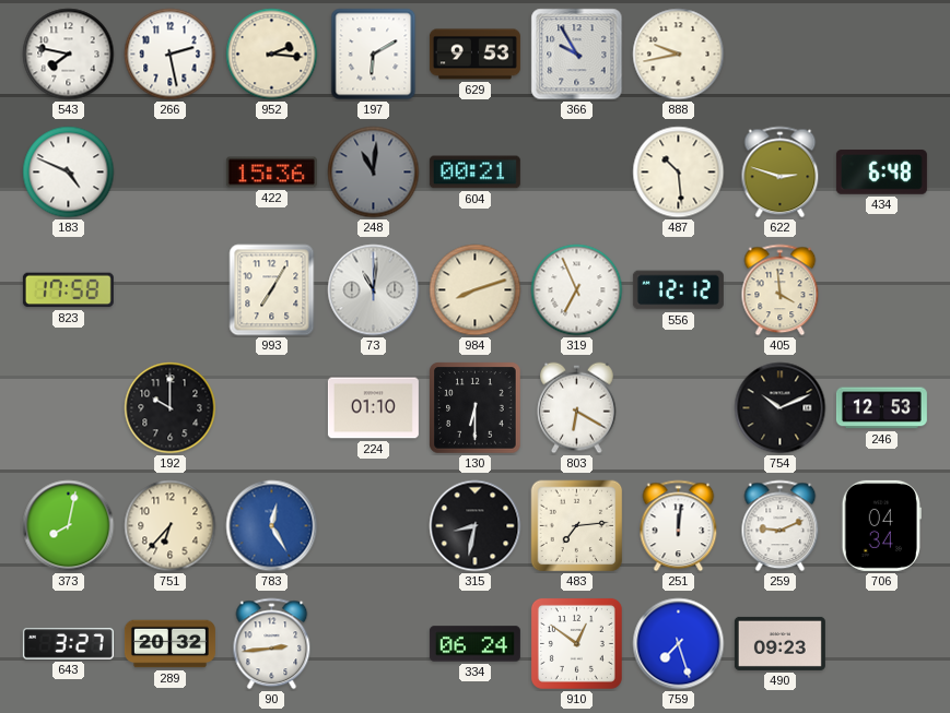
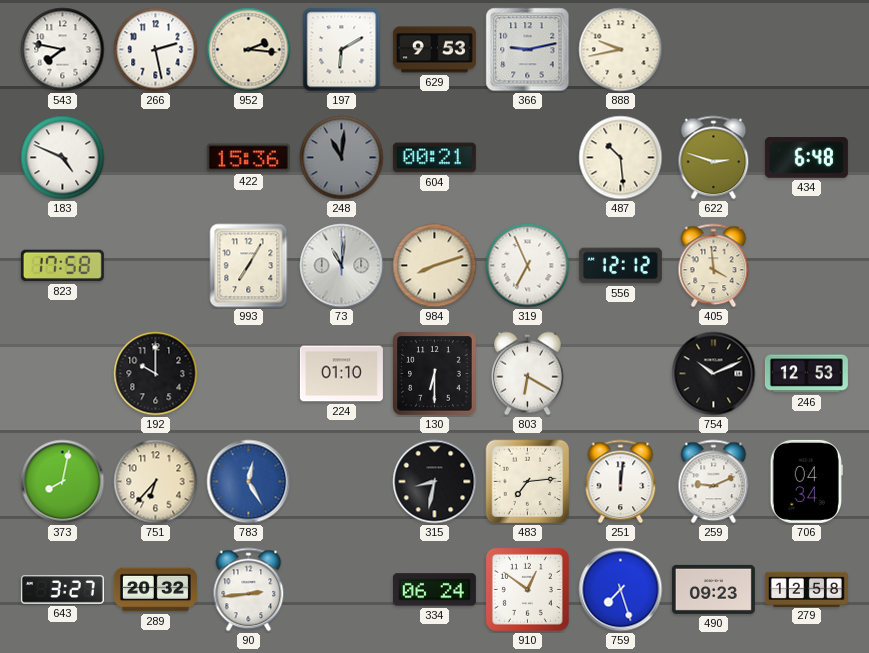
366: 9:55 -> 9:13
279: none -> 12:58
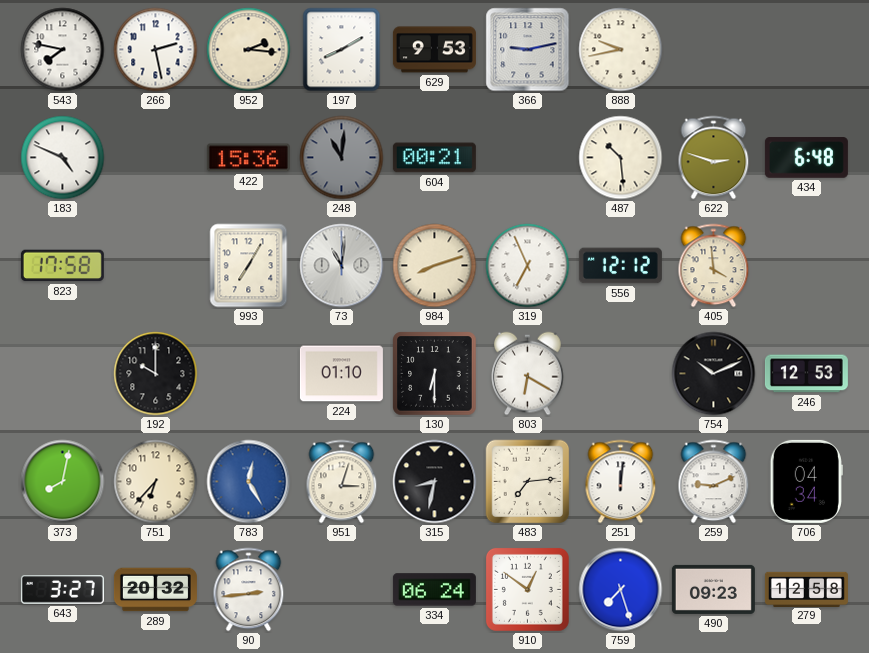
197: 6:10 -> 8:10
951: none -> 3:03
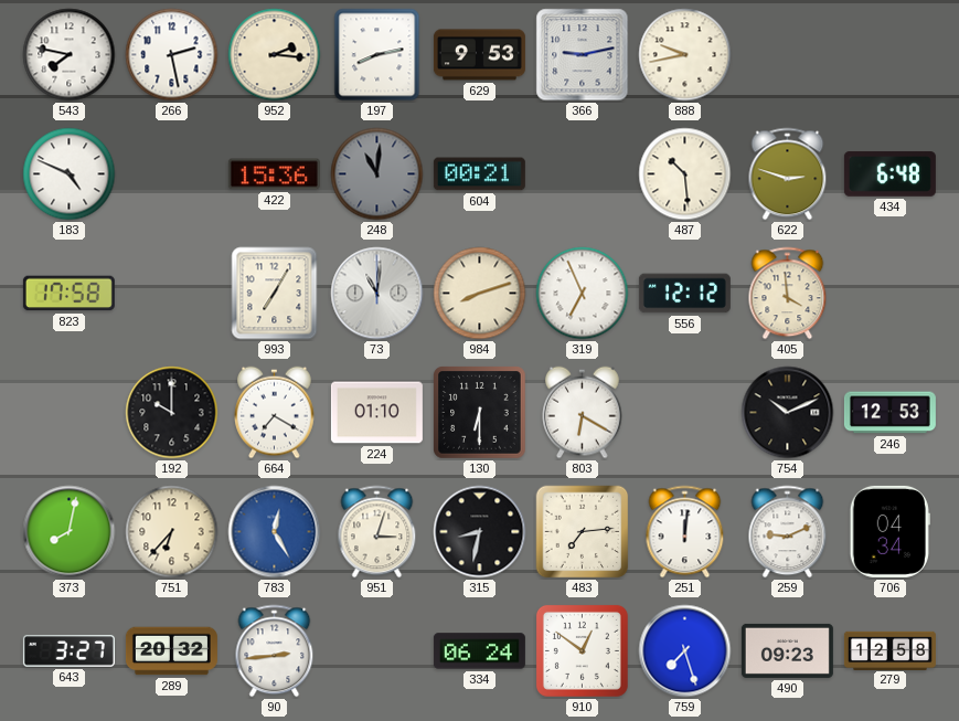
197: 8:10 -> 8:13
664: none -> 7:20
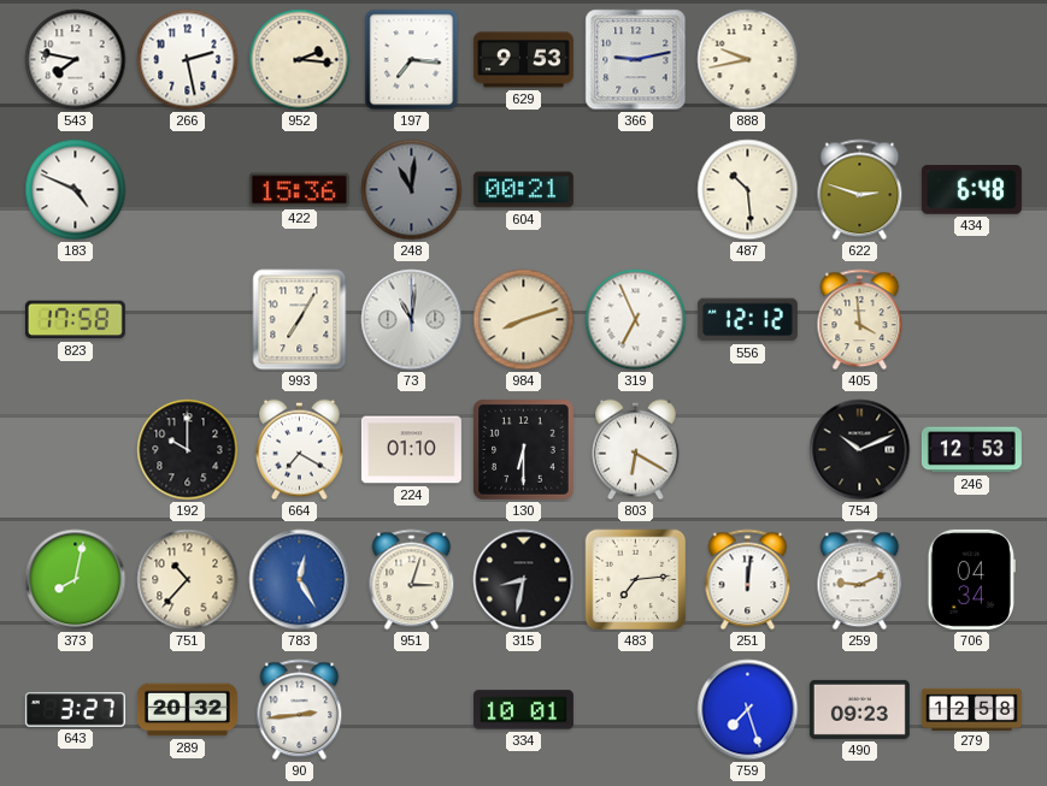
197: 8:13 -> 7:16
751: 6:37 -> 10:37
334: 06:24 -> 10:01
910: 12:51 -> none
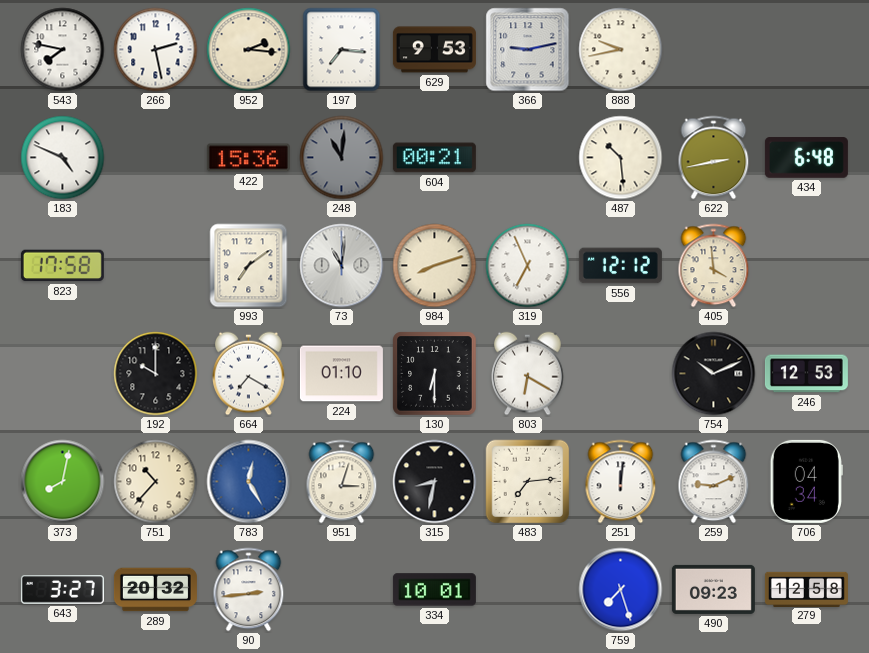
622: 2:48 -> 2:43
993: 7:05 -> 7:09
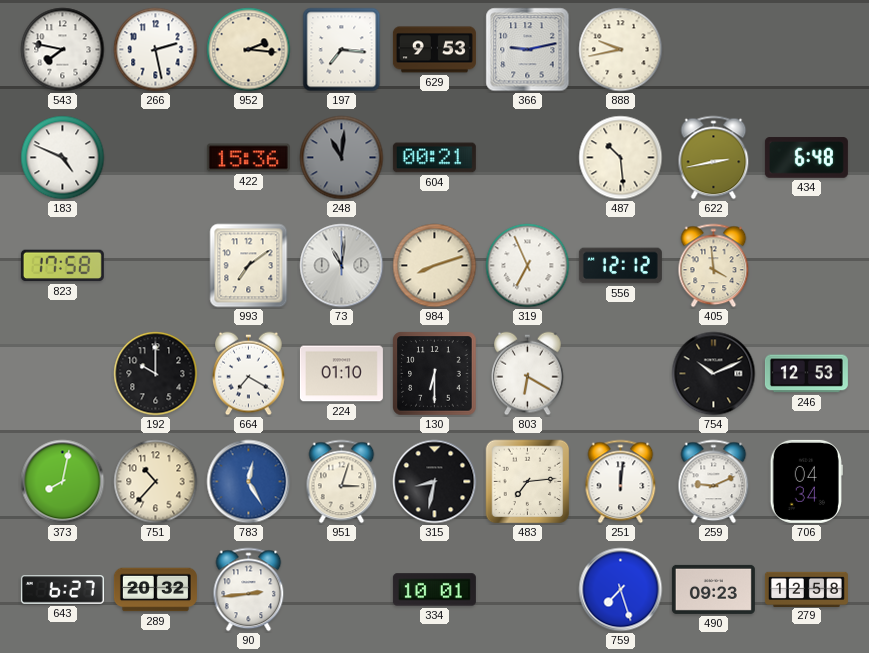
643: 3:27 -> 6:27
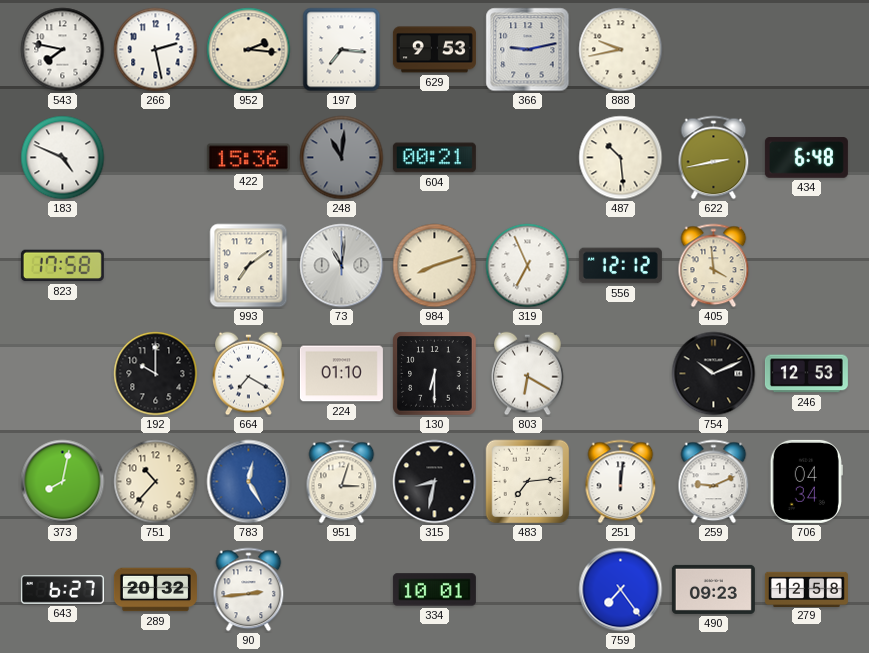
759: 7:27 -> 7:24
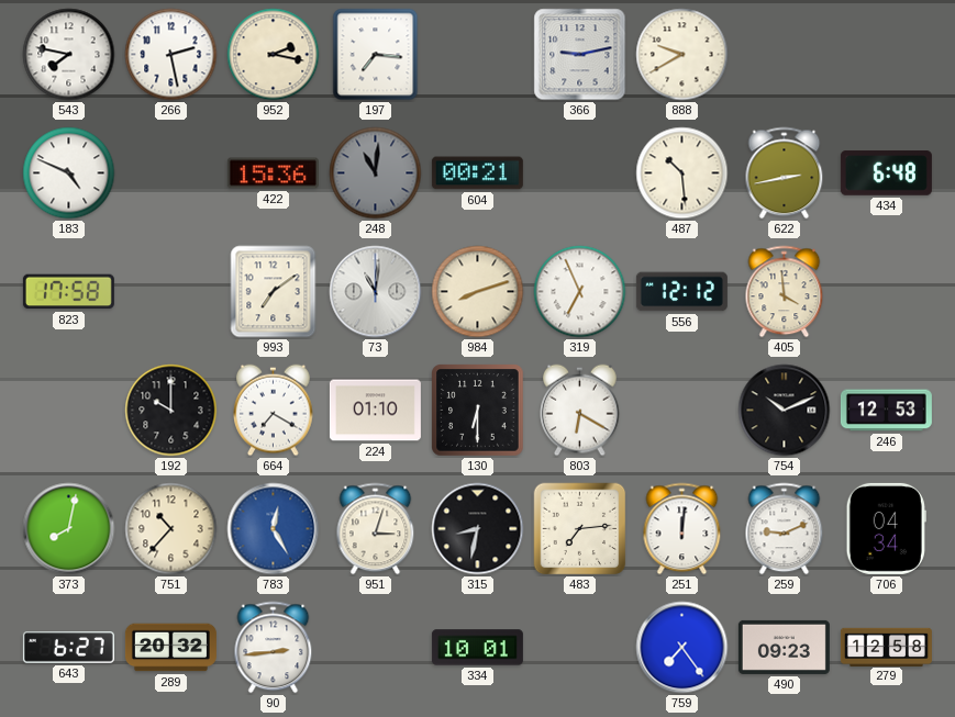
952: 2:16 -> 2:17
629: 9:53 -> none
888: 9:43 -> 9:40
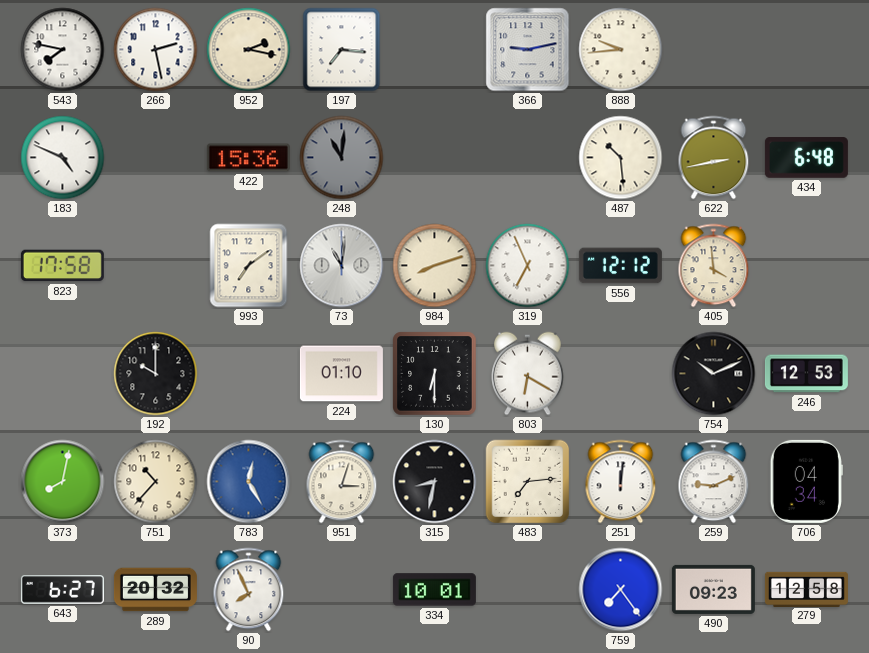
888: 9:40 -> 9:44
604: 00:21 -> none
664: 7:20 -> none
90: 2:44 -> 7:56
